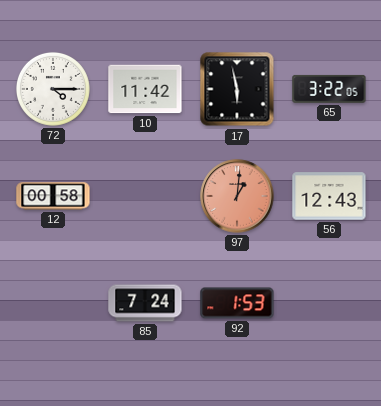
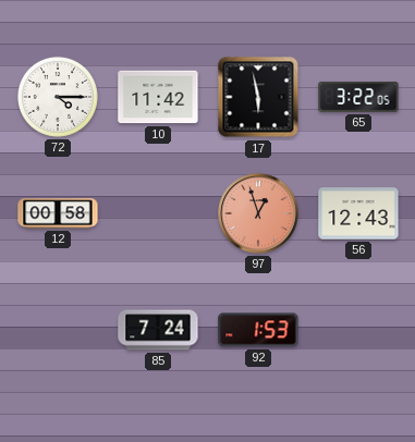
97: 1:01 -> 12:57
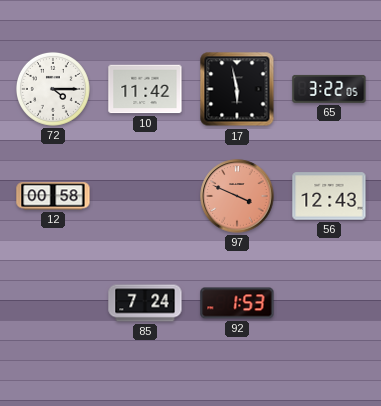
97: 12:57 -> 3:49
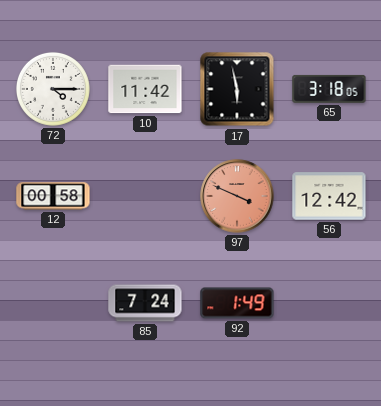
65: 3:22 -> 3:18
56: 12:43 -> 12:42
92: 1:53 -> 1:49
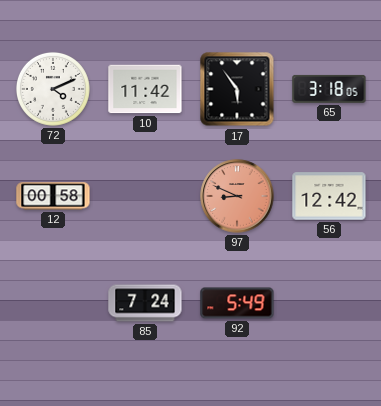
72: 4:15 -> 4:11
17: 5:58 -> 5:54
97: 3:49 -> 8:49
92: 1:49 -> 5:49
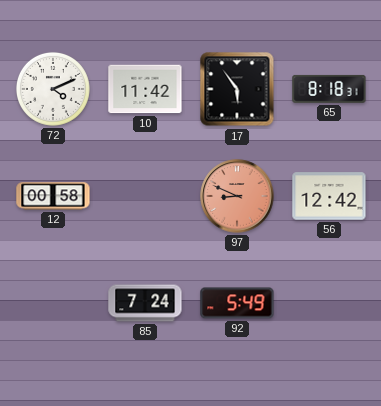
65: 3:18 -> 8:18
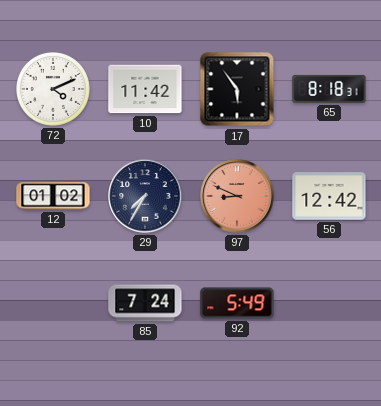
12: 00:58 -> 01:02
29: none -> 7:35
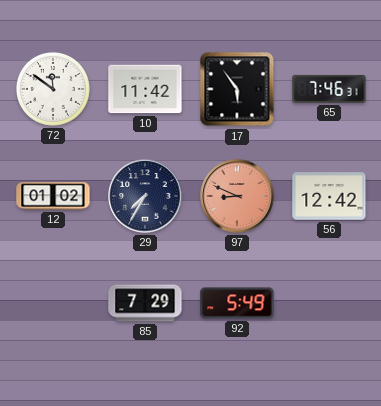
72: 4:11 -> 11:51
65: 8:18 -> 7:46
85: 7:24 -> 7:29
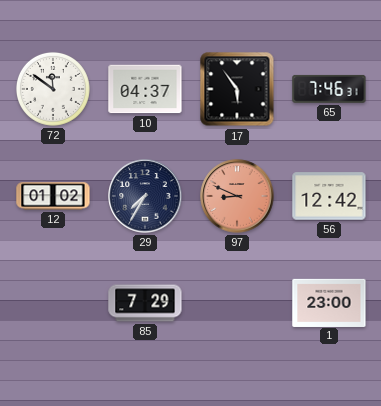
10: 11:42 -> 04:37
92: 5:49 -> none
1: none -> 23:00
